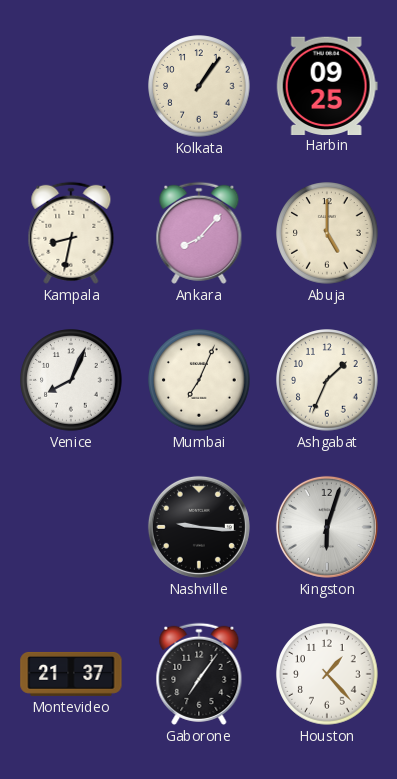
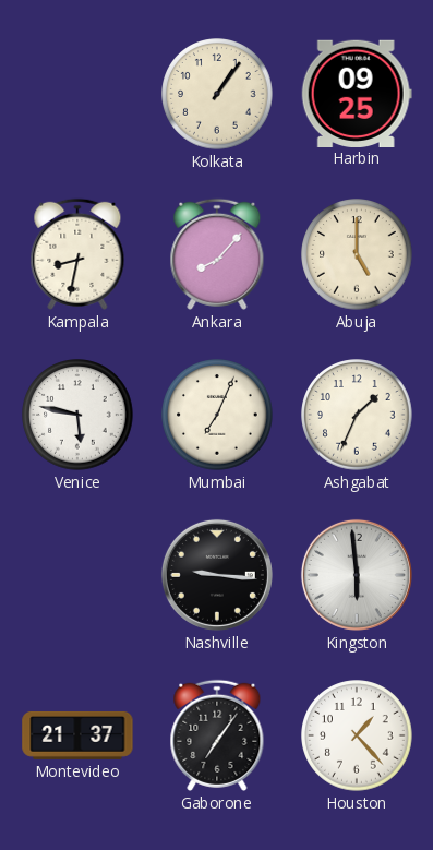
Venice: 8:04 -> 5:47
Kingston: 6:03 -> 5:59
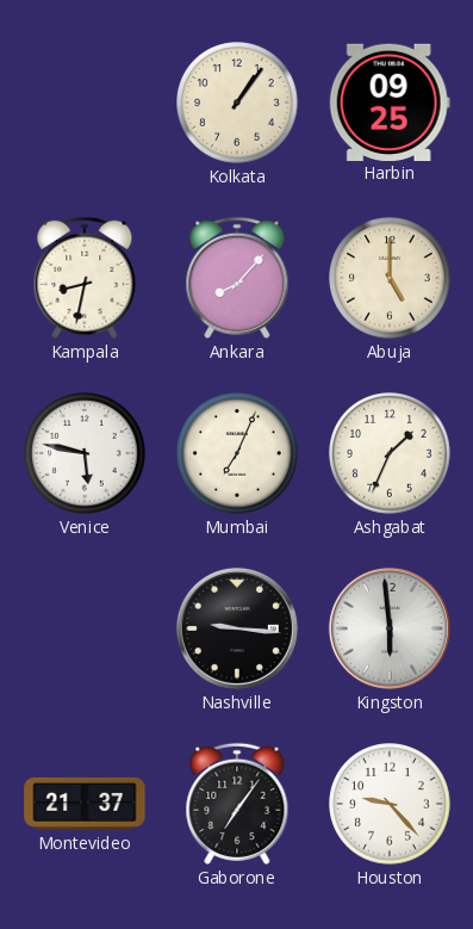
Houston: 1:23 -> 9:23
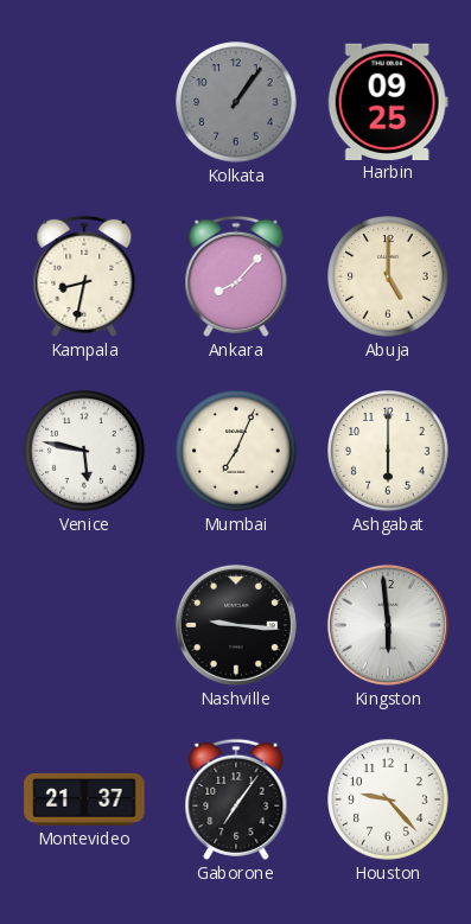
Kolkata dial: cream -> grey
Ashgabat: 1:34 -> 6:00
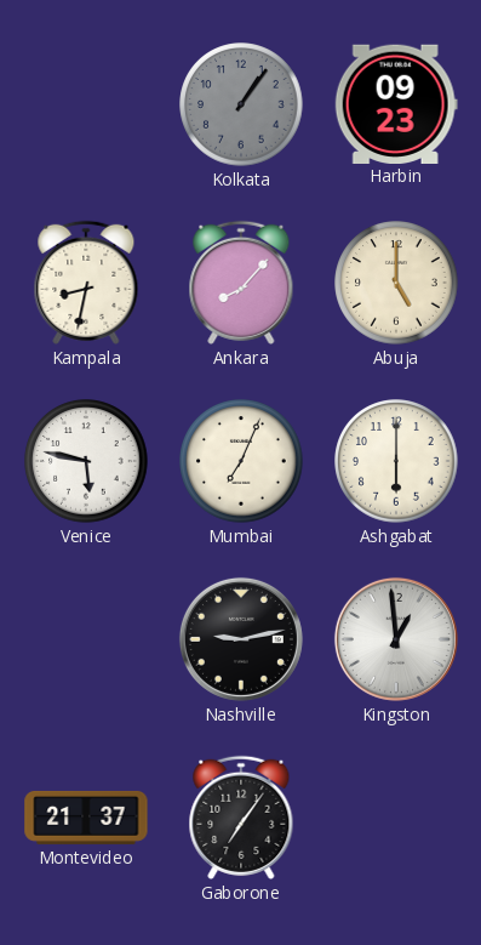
Harbin: 09:25 -> 09:23
Nashville: 9:16 -> 9:13
Kingston: 5:59 -> 12:59
Houston: 9:23 -> none
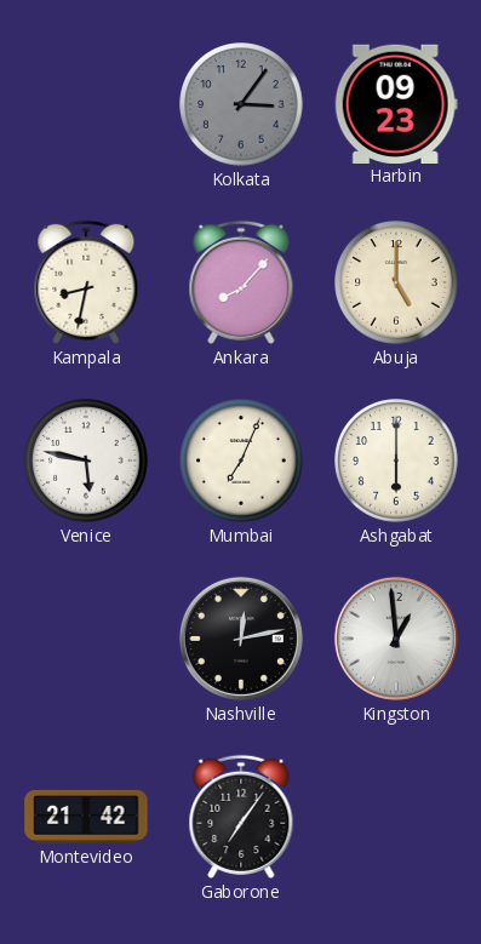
Kolkata: 1:06 -> 3:06
Nashville: 9:13 -> 12:13
Montevideo: 21:37 -> 21:42
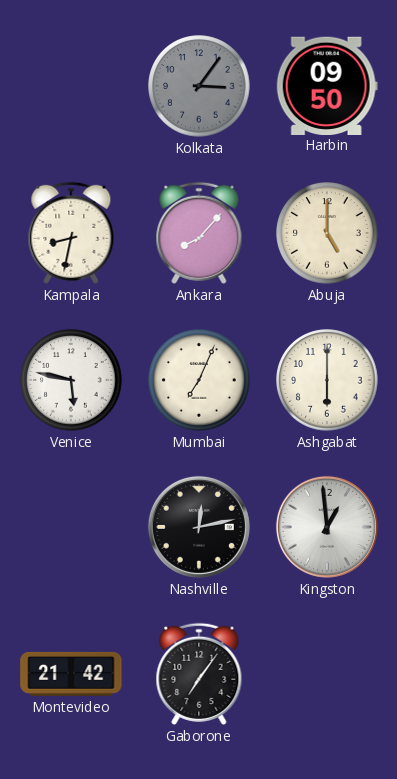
Harbin: 09:23 -> 09:50
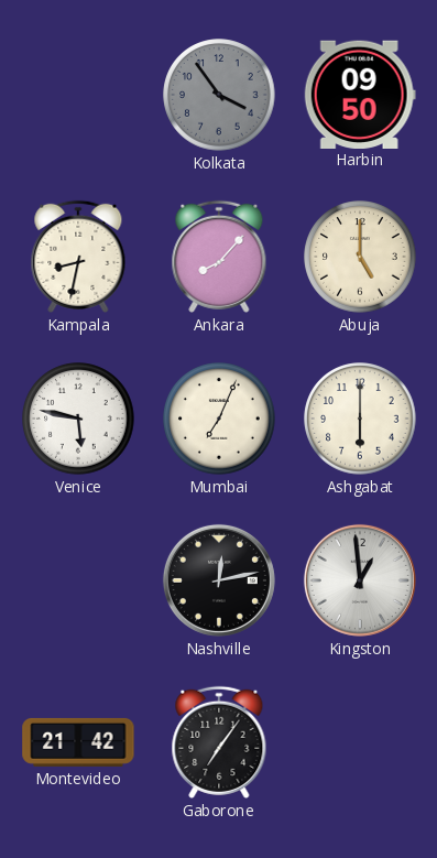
Kolkata: 3:06 -> 3:54
